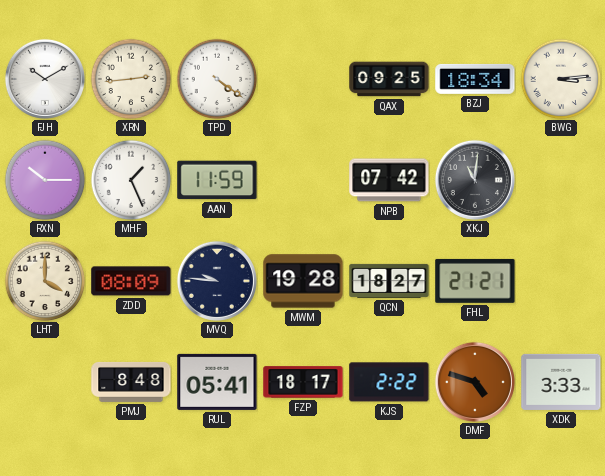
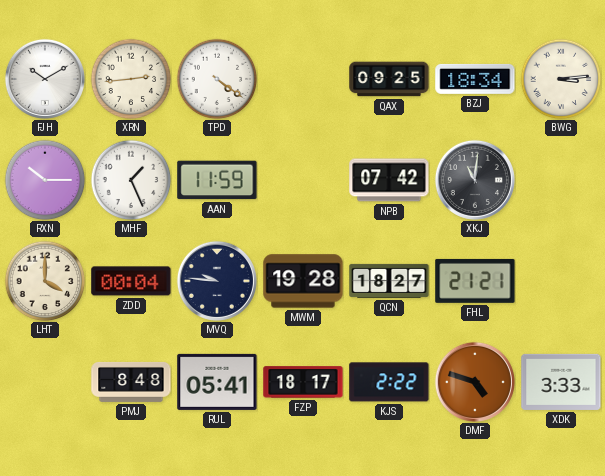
ZDD: 08:09 -> 00:04
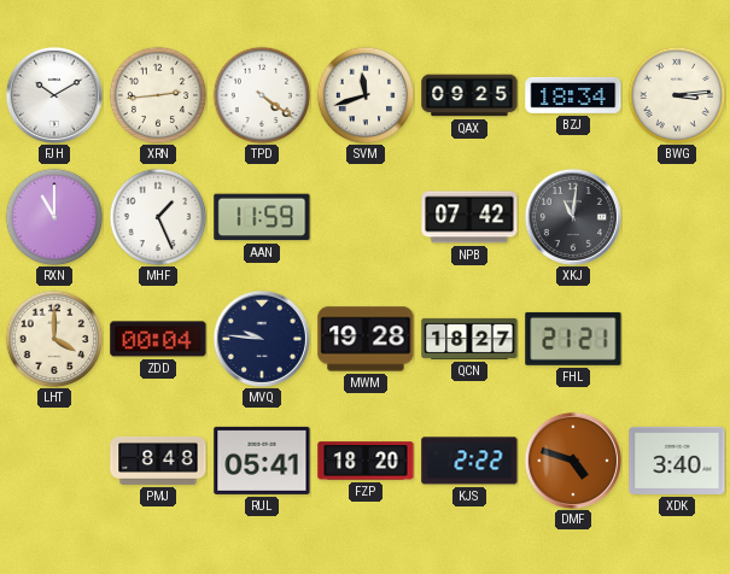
SVM: none -> 11:42
RXN: 10:15 -> 11:00
FZP: 18:17 -> 18:20
XDK: 3:33 -> 3:40
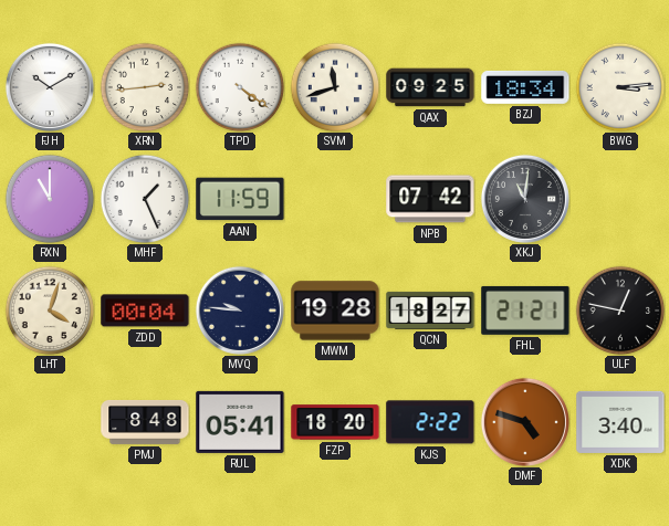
LHT: 4:00 -> 4:03
ULF: none -> 12:47
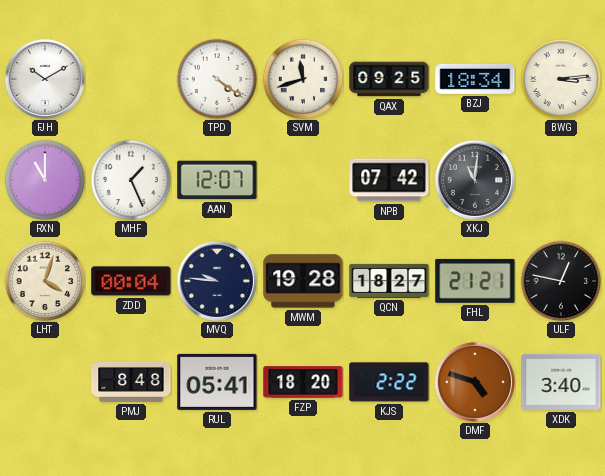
XRN: 2:44 -> none
AAN: 11:59 -> 12:07
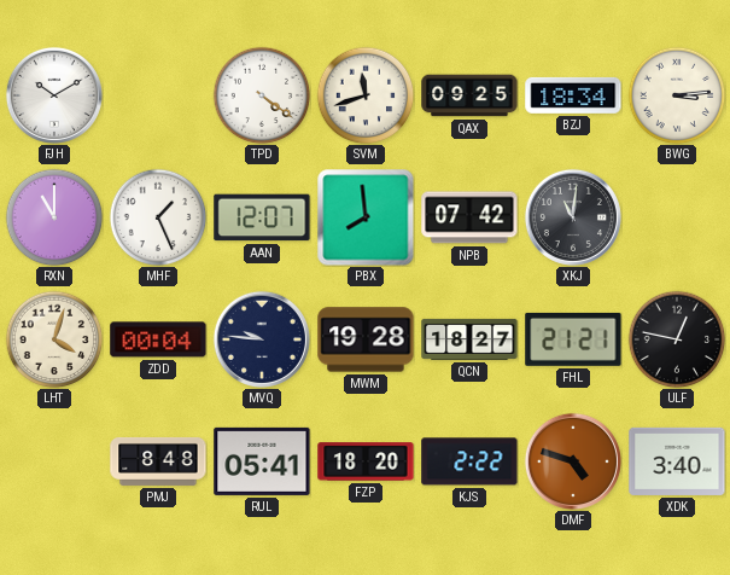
PBX: none -> 7:59
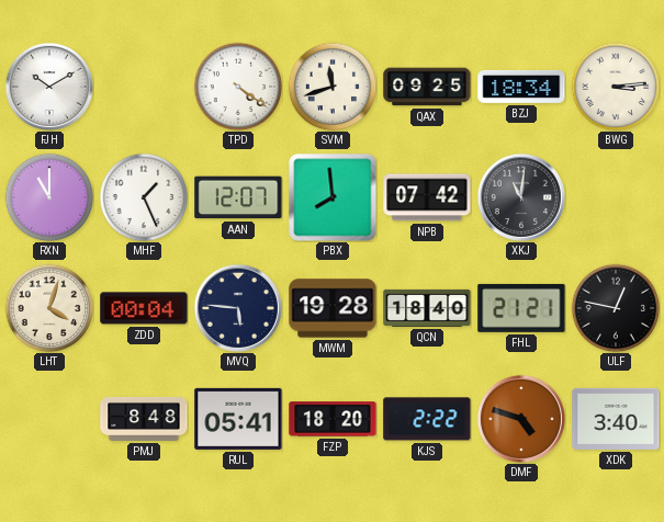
MVQ: 9:46 -> 5:46
QCN: 18:27 -> 18:40
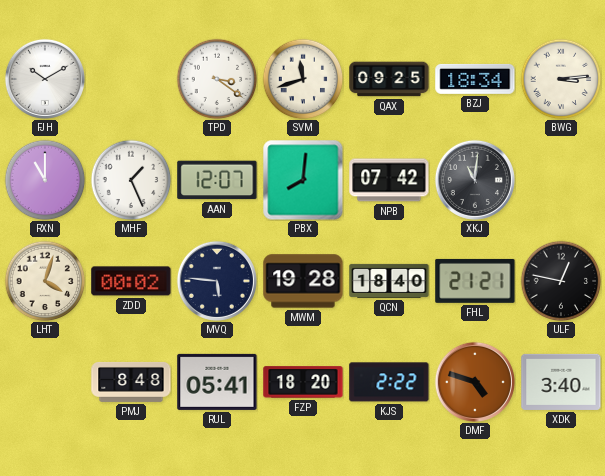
TPD: 4:21 -> 3:21
PBX: 7:59 -> 8:01
ZDD: 00:04 -> 00:02
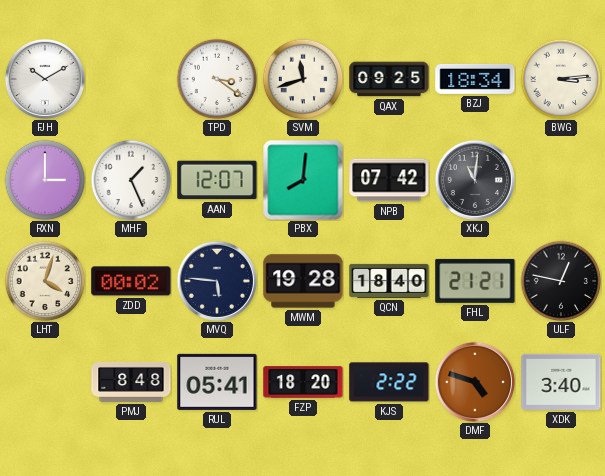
RXN: 11:00 -> 3:00
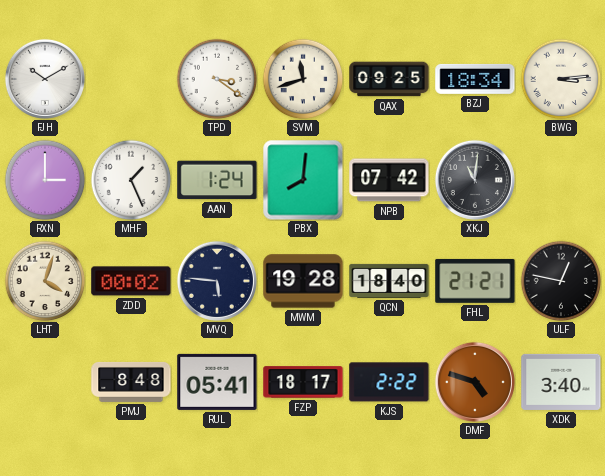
AAN: 12:07 -> 1:24
FZP: 18:20 -> 18:17
